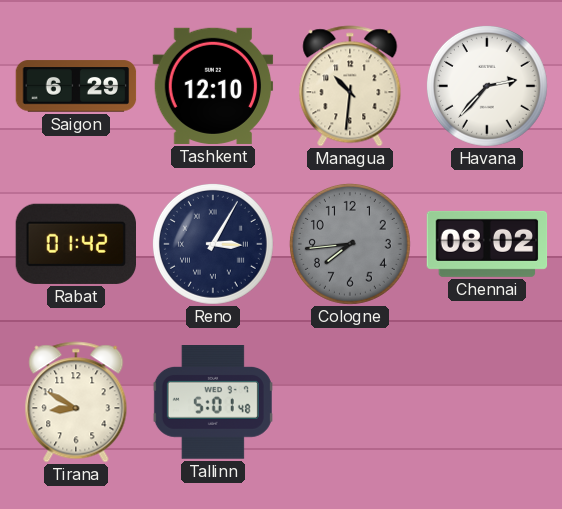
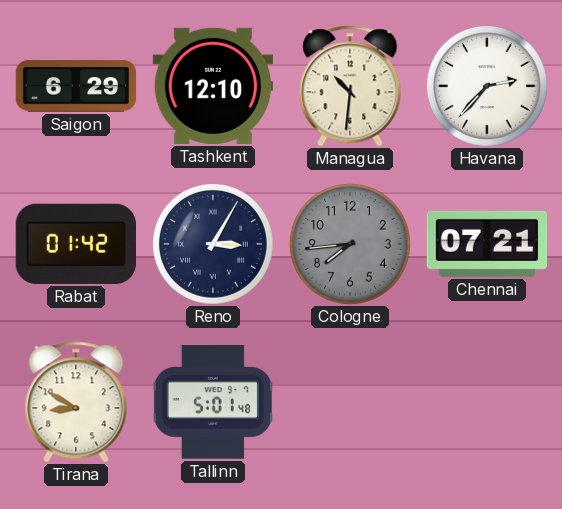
Chennai: 08:02 -> 07:21
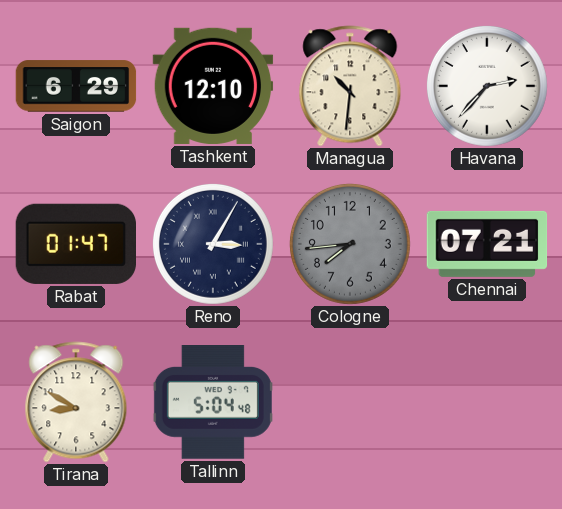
Rabat: 01:42 -> 01:47
Tallinn: 5:01 -> 5:04
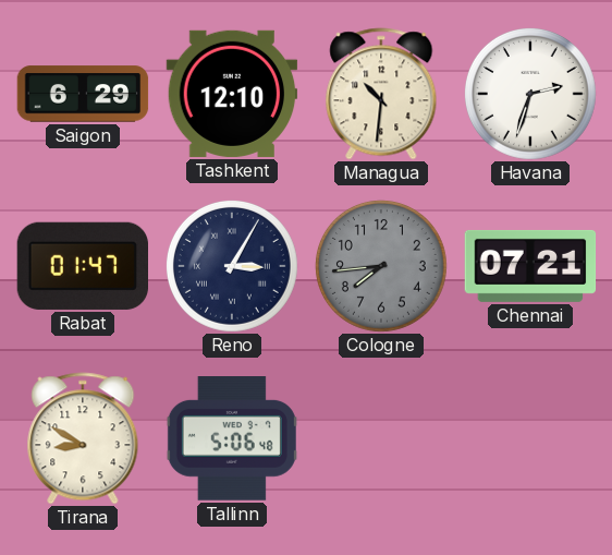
Havana: 2:37 -> 2:33
Tallinn: 5:04 -> 5:06
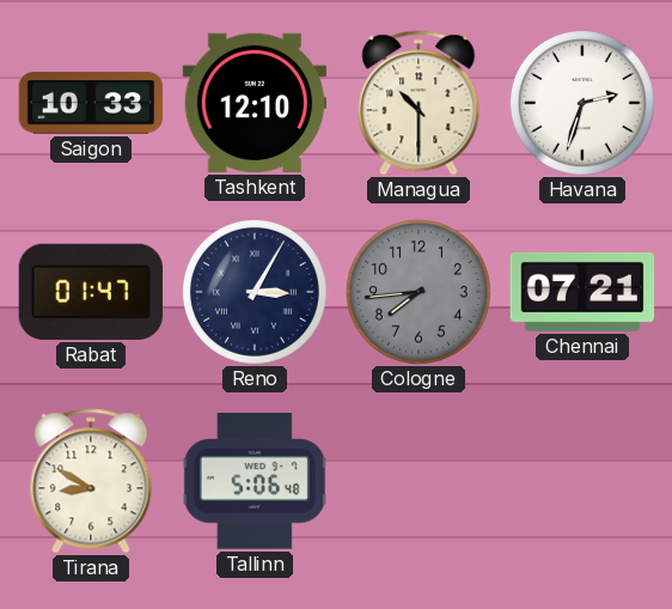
Saigon: 6:29 -> 10:33
Managua: 10:31 -> 10:30
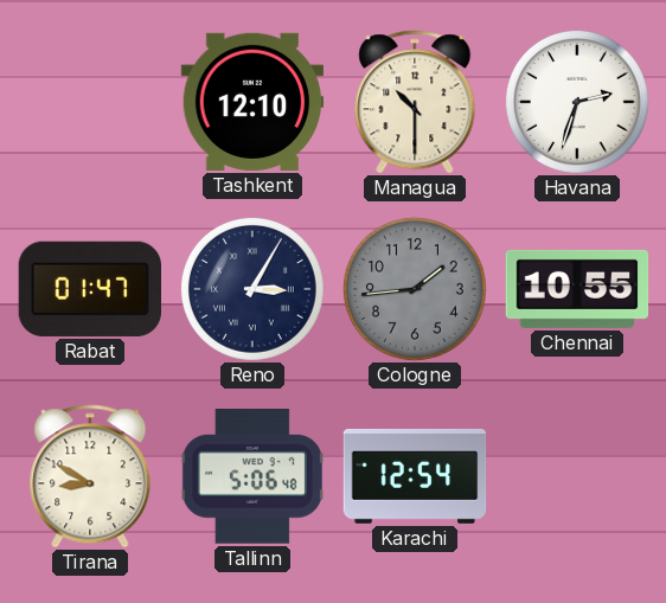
Saigon: 10:33 -> none
Cologne: 7:44 -> 1:44
Chennai: 07:21 -> 10:55
Karachi: none -> 12:54
